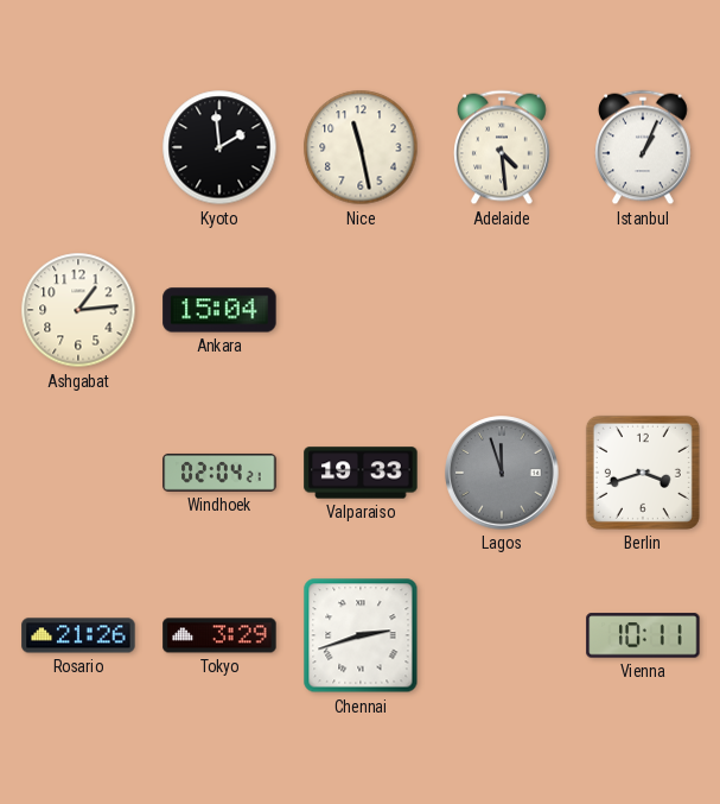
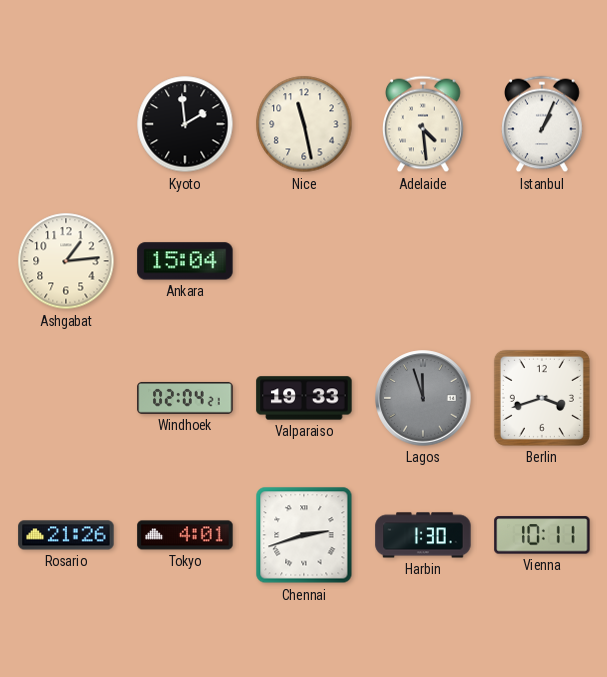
Tokyo: 3:29 -> 4:01
Harbin: none -> 1:30
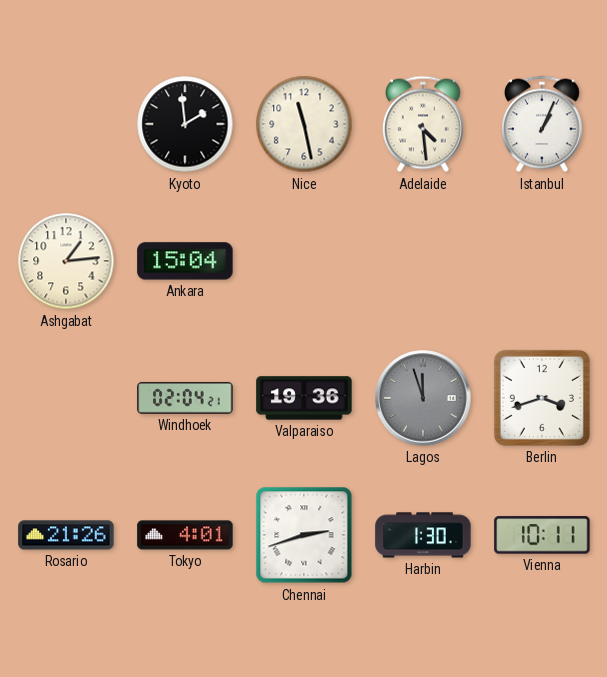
Valparaiso: 19:33 -> 19:36
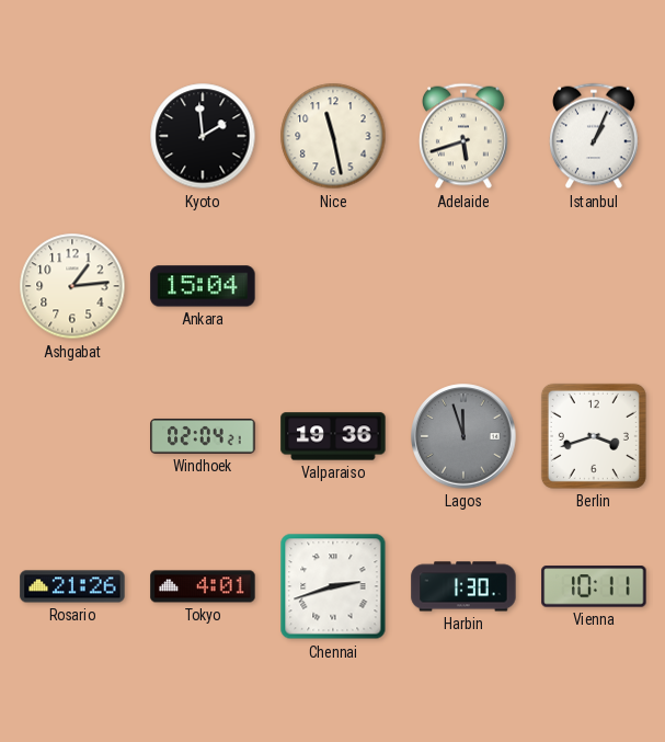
Adelaide: 4:29 -> 5:42
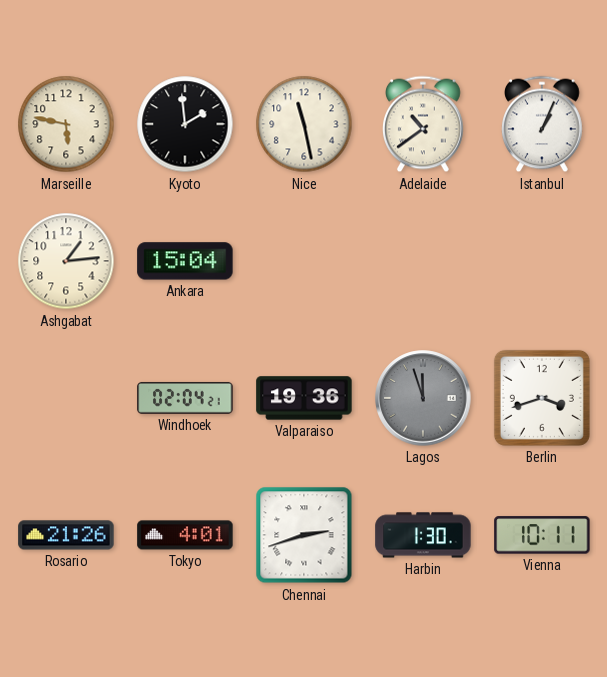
Marseille: none -> 5:47
Adelaide: 5:42 -> 10:39
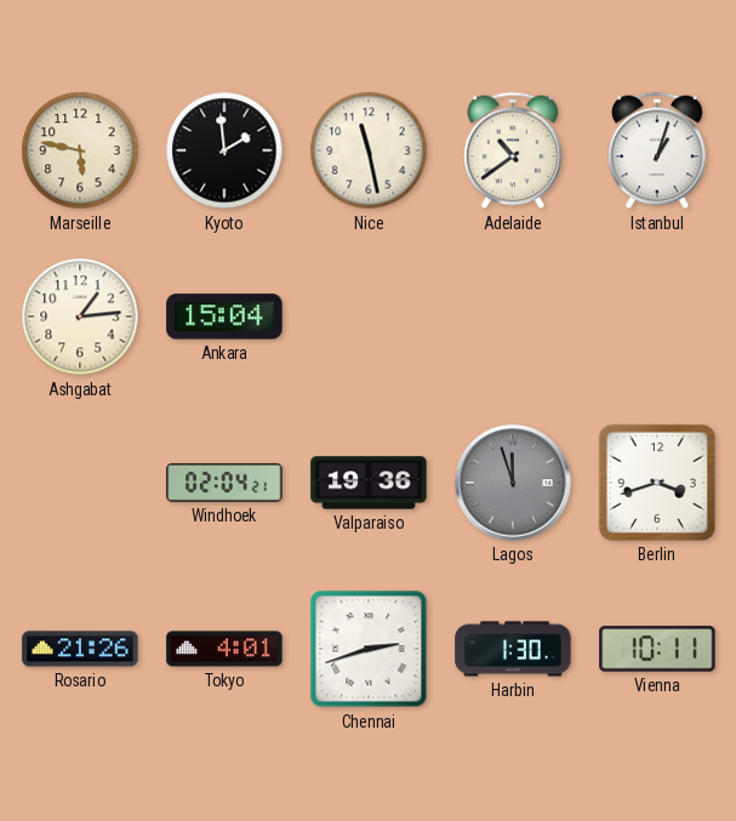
Istanbul: 1:04 -> 1:03
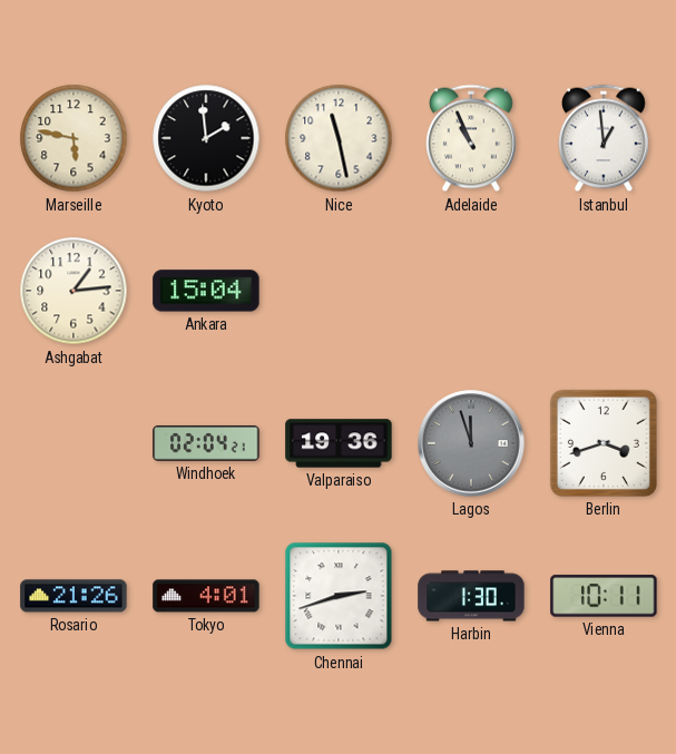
Adelaide: 10:39 -> 10:56
Istanbul: 1:03 -> 12:59
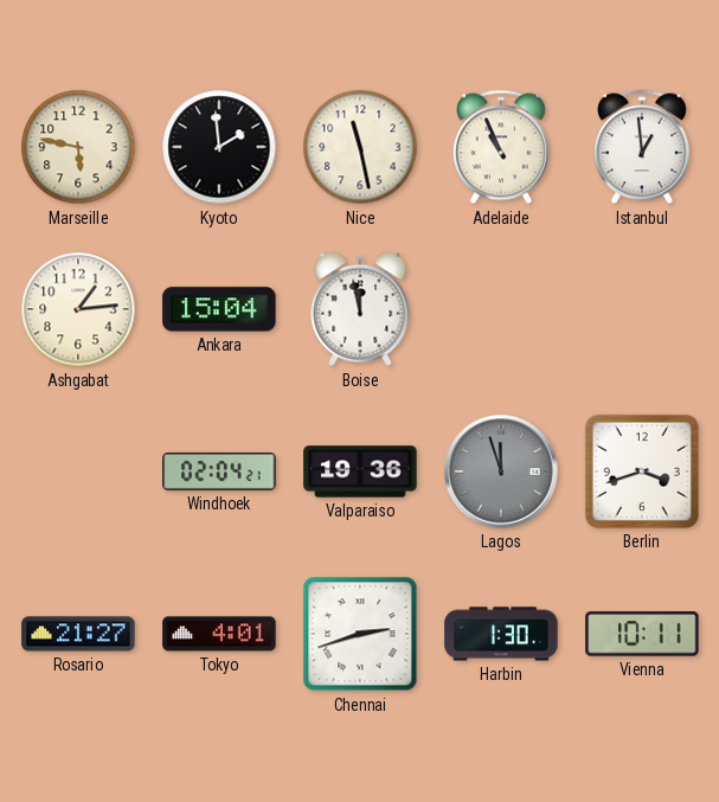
Boise: none -> 11:58
Rosario: 21:26 -> 21:27
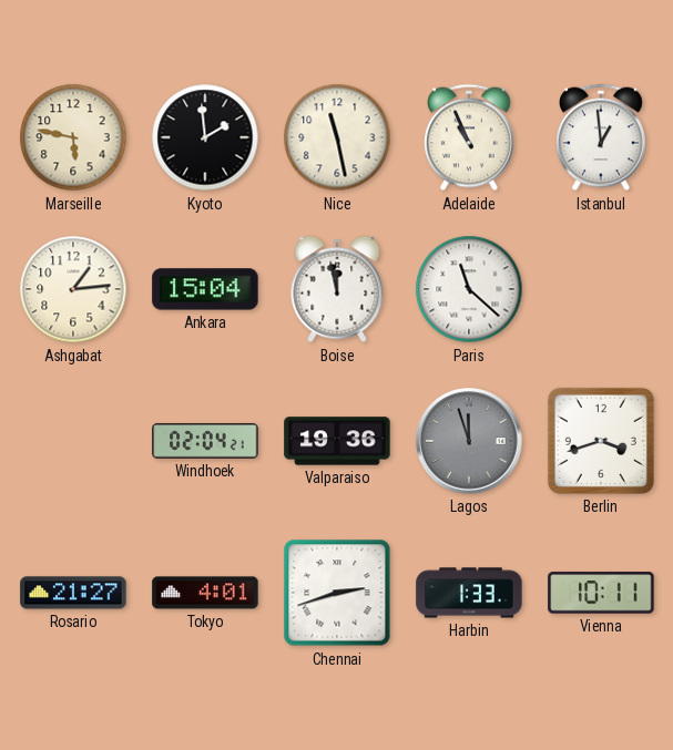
Paris: none -> 11:22
Harbin: 1:30 -> 1:33
